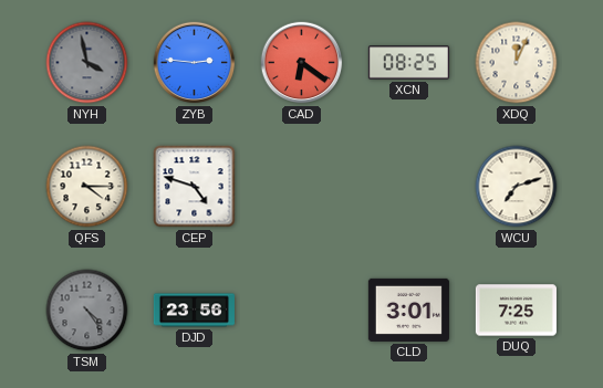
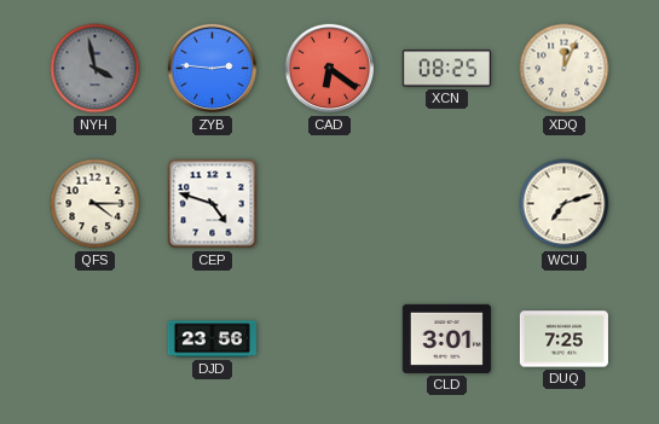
TSM: 4:24 -> none
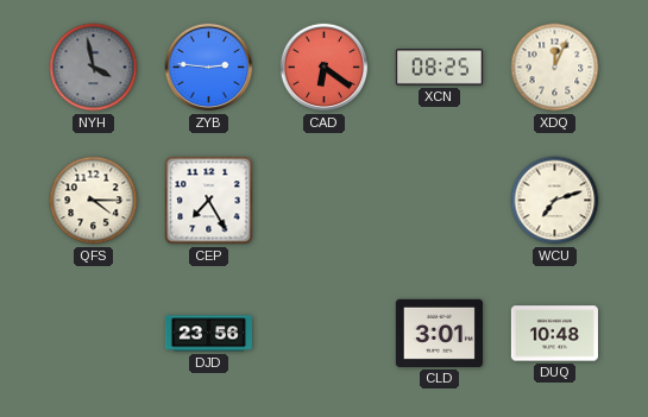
CEP: 4:48 -> 7:25
DUQ: 7:25 -> 10:48
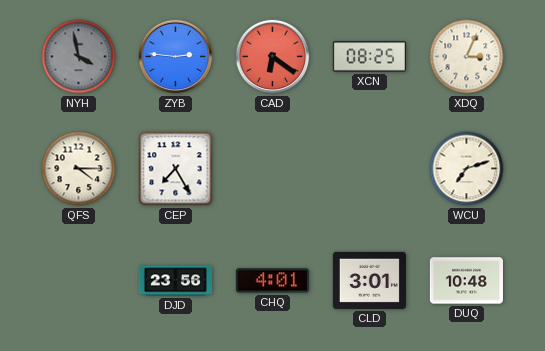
XDQ: 12:04 -> 3:04
CHQ: none -> 4:01
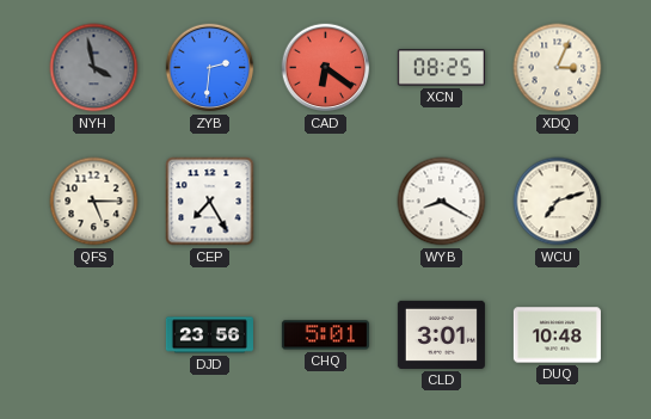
ZYB: 2:46 -> 2:31
QFS: 4:15 -> 5:15
WYB: none -> 8:20
CHQ: 4:01 -> 5:01
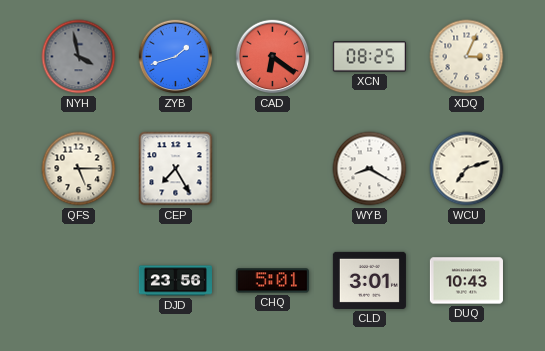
ZYB: 2:31 -> 1:42
DUQ: 10:48 -> 10:43
